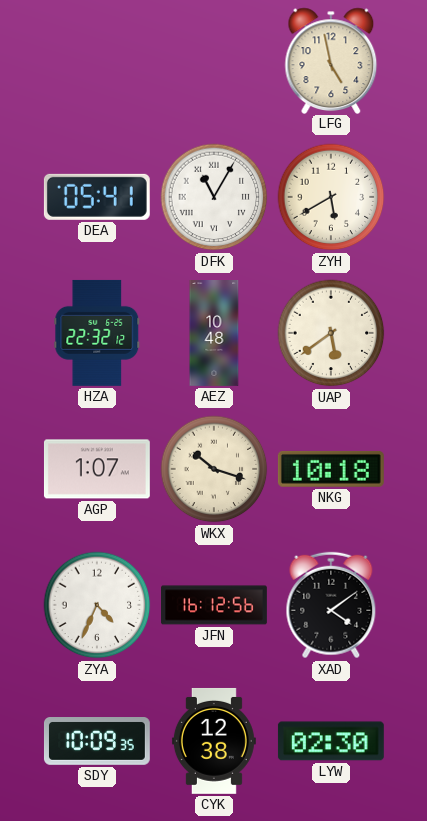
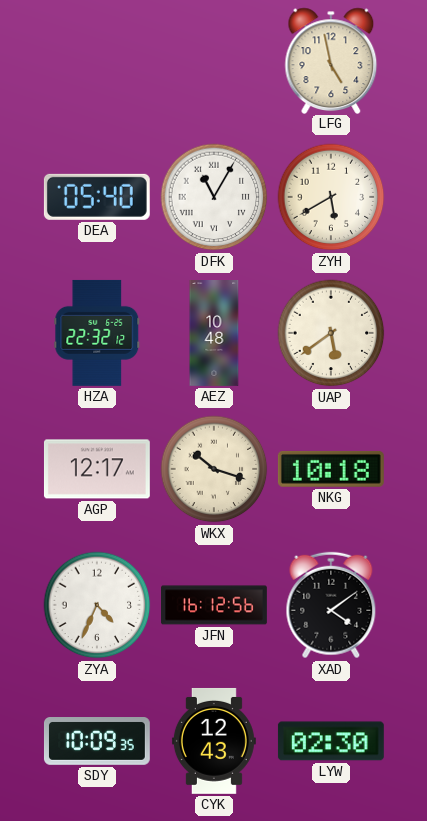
DEA: 05:41 -> 05:40
AGP: 1:07 -> 12:17
CYK: 12:38 -> 12:43
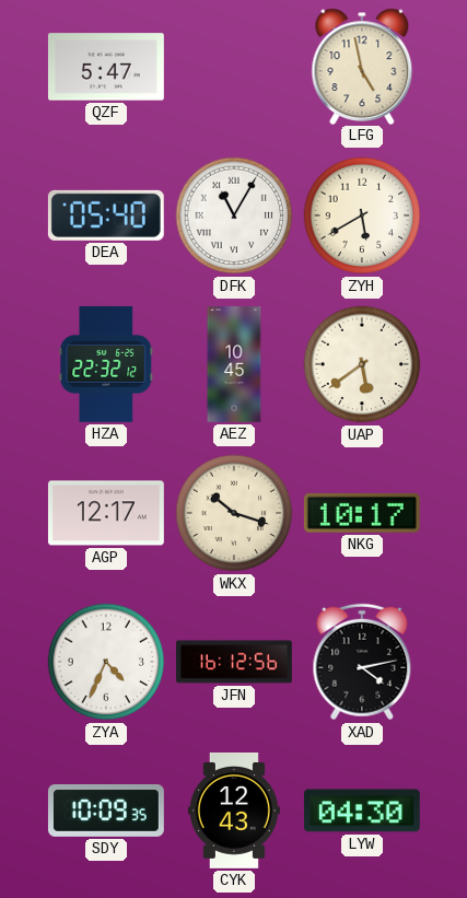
QZF: none -> 5:47
AEZ: 10:48 -> 10:45
NKG: 10:18 -> 10:17
XAD: 4:09 -> 4:13
LYW: 02:30 -> 04:30
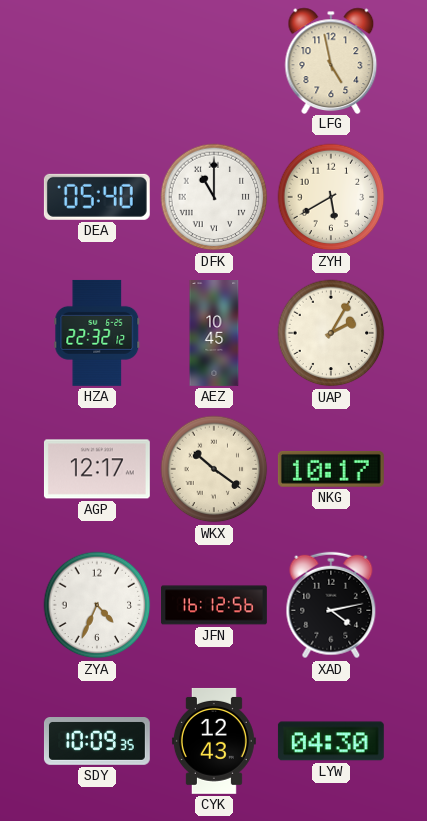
QZF: 5:47 -> none
DFK: 11:05 -> 11:00
UAP: 5:39 -> 2:05
WKX: 10:18 -> 10:21
